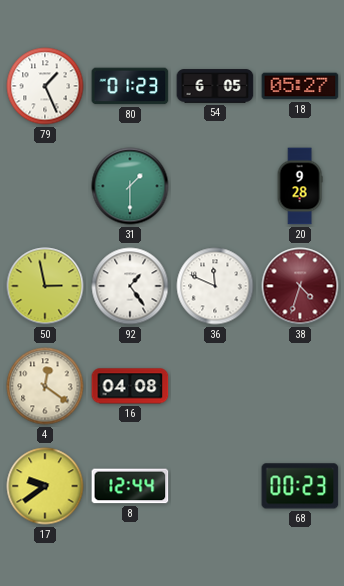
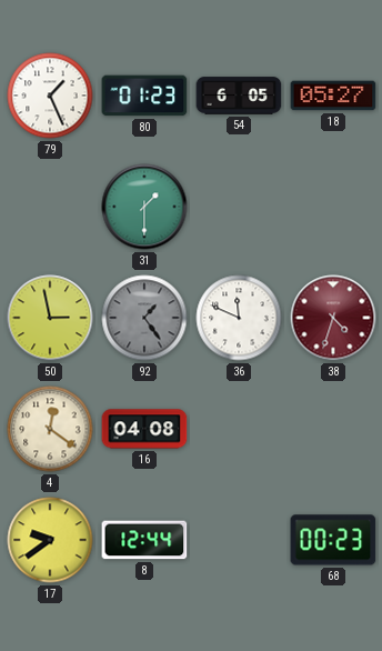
20: 9:28 -> none
92 dial: white -> grey
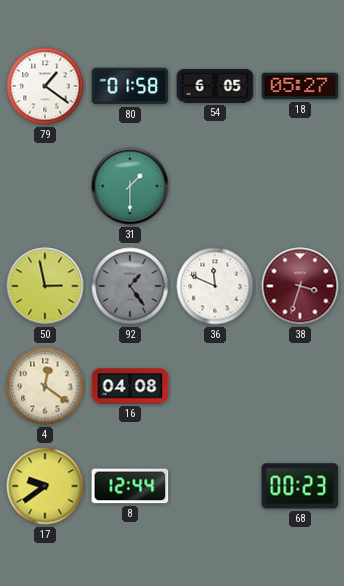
79: 1:26 -> 1:21
80: 01:23 -> 01:58
38: 4:33 -> 3:33
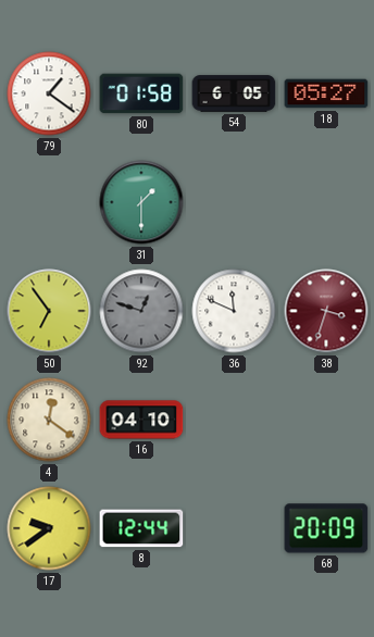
50: 2:58 -> 6:54
92: 1:24 -> 12:48
16: 04:08 -> 04:10
68: 00:23 -> 20:09
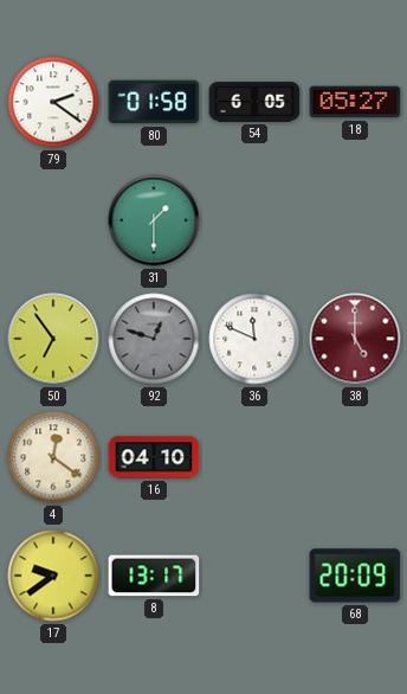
79: 1:21 -> 2:21
38: 3:33 -> 5:00
8: 12:44 -> 13:17
